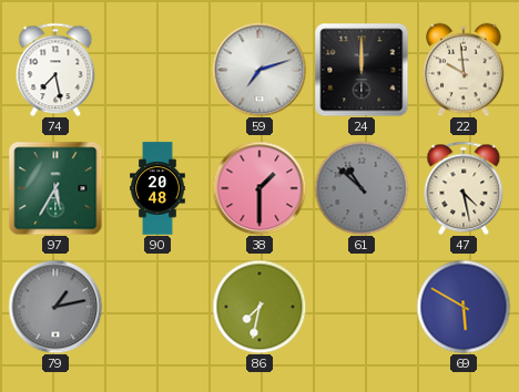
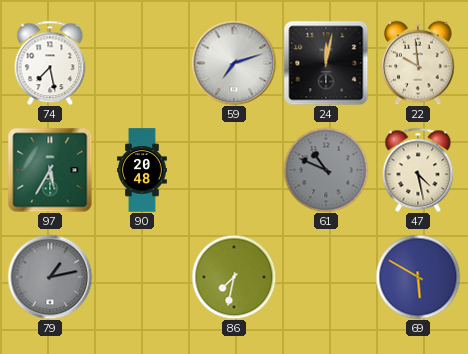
24: 12:00 -> 12:02
38: 1:30 -> none
61: 10:52 -> 10:49
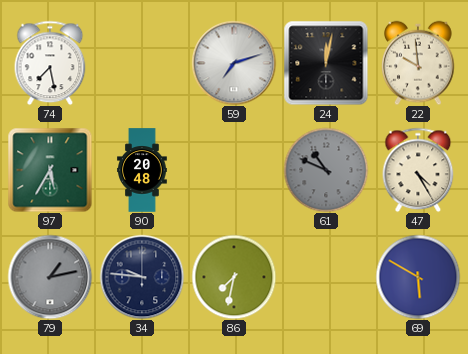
47: 4:28 -> 4:25
34: none -> 9:46
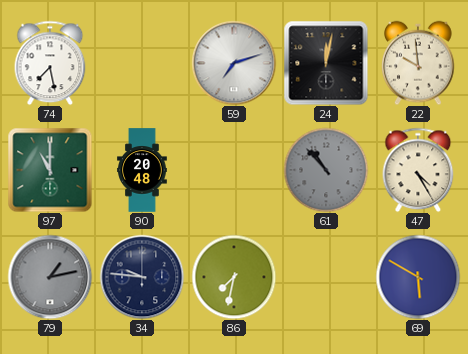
97: 5:35 -> 11:00
61: 10:49 -> 10:53
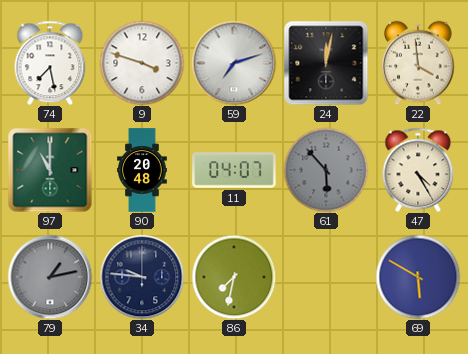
9: none -> 3:48
22: 9:59 -> 3:59
11: none -> 04:07
61: 10:53 -> 5:53
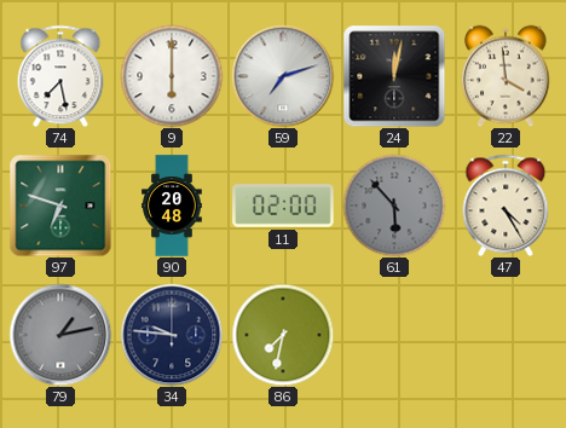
9: 3:48 -> 6:00
97: 11:00 -> 6:48
11: 04:07 -> 02:00
69: 5:50 -> none
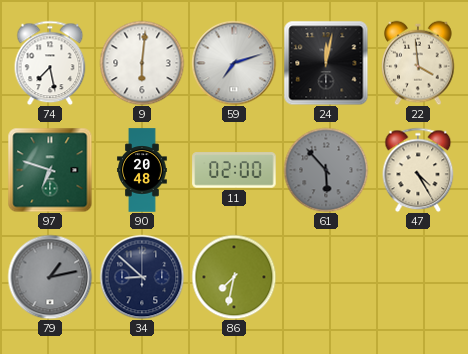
9: 6:00 -> 6:01
34: 9:46 -> 8:52
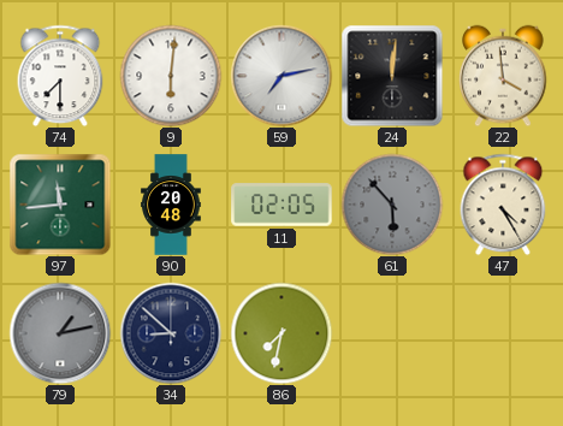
74: 7:28 -> 7:30
59: 7:12 -> 7:13
24: 12:02 -> 12:01
97: 6:48 -> 11:44
11: 02:00 -> 02:05
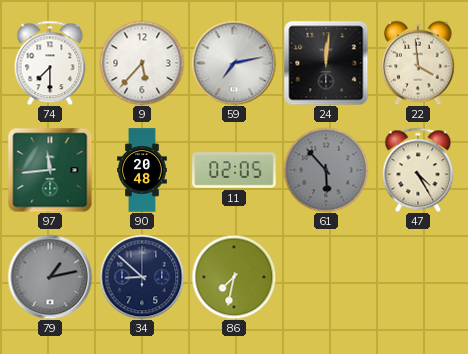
9: 6:01 -> 5:37
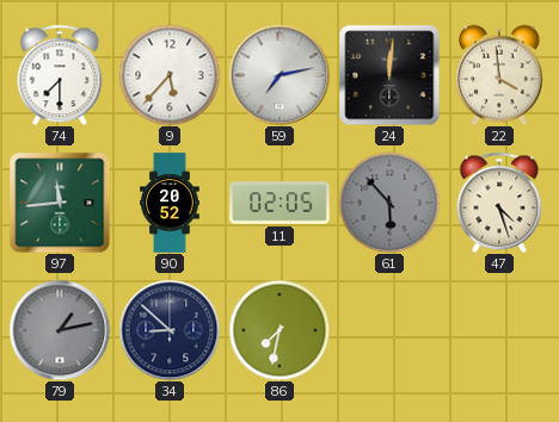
90: 20:48 -> 20:52
47: 4:25 -> 4:27
